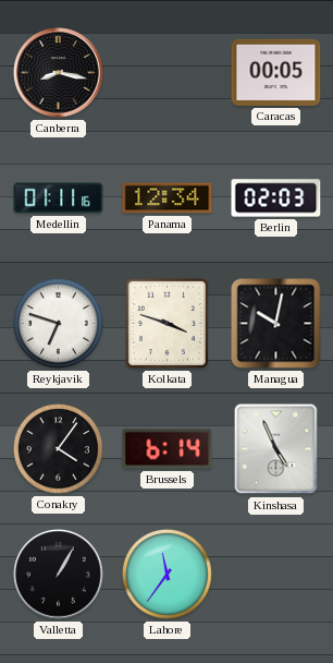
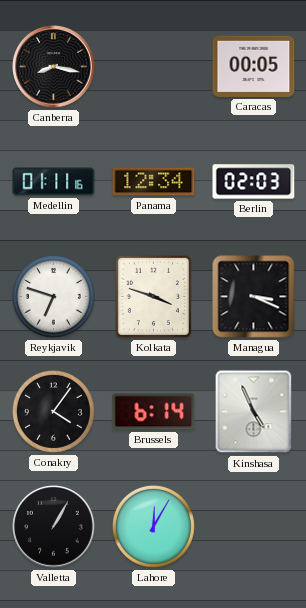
Managua: 10:02 -> 3:19
Lahore: 11:36 -> 12:05
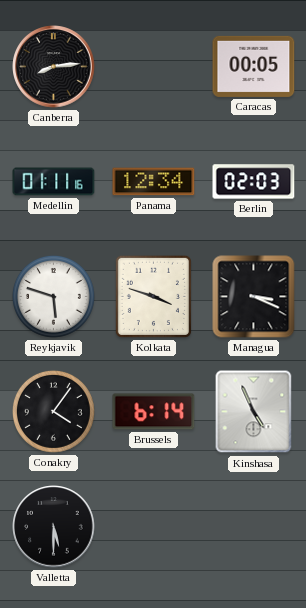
Canberra: 8:17 -> 8:14
Reykjavik: 6:48 -> 5:48
Valletta: 1:05 -> 5:30
Lahore: 12:05 -> none
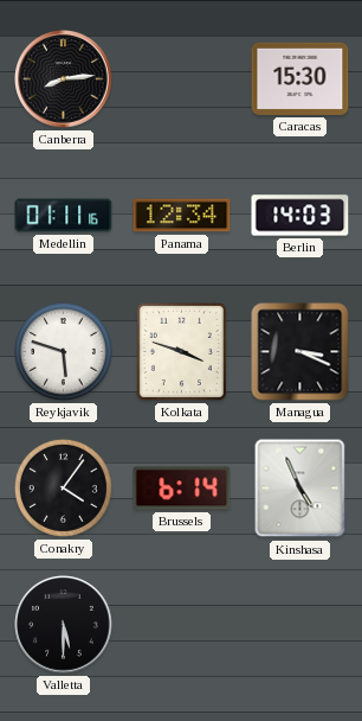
Caracas: 00:05 -> 15:30
Berlin: 02:03 -> 14:03
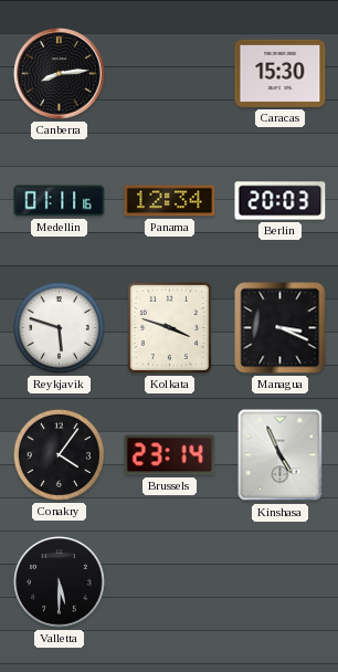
Berlin: 14:03 -> 20:03
Brussels: 6:14 -> 23:14
